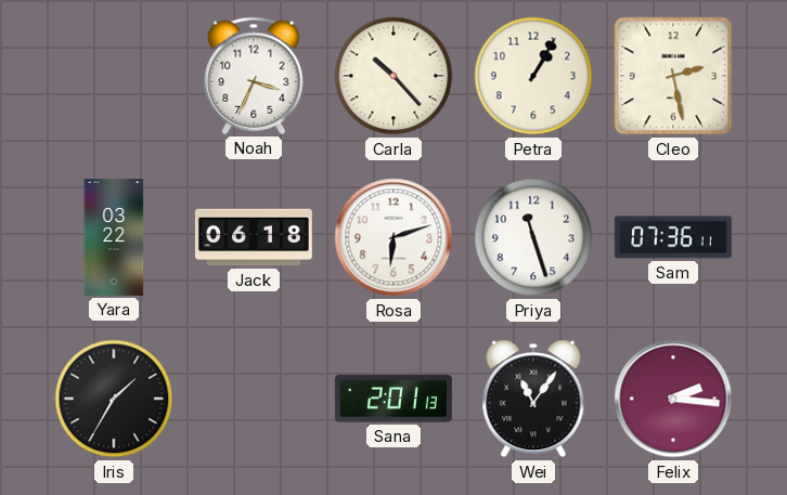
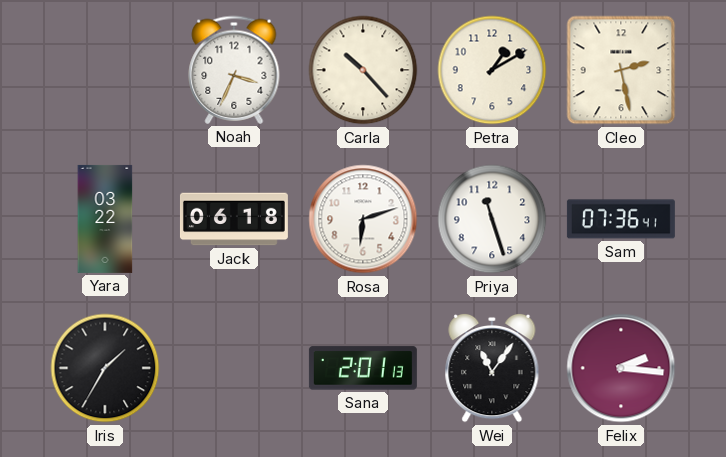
Petra: 1:05 -> 1:10
Sam: 07:36:11 -> 07:36:41
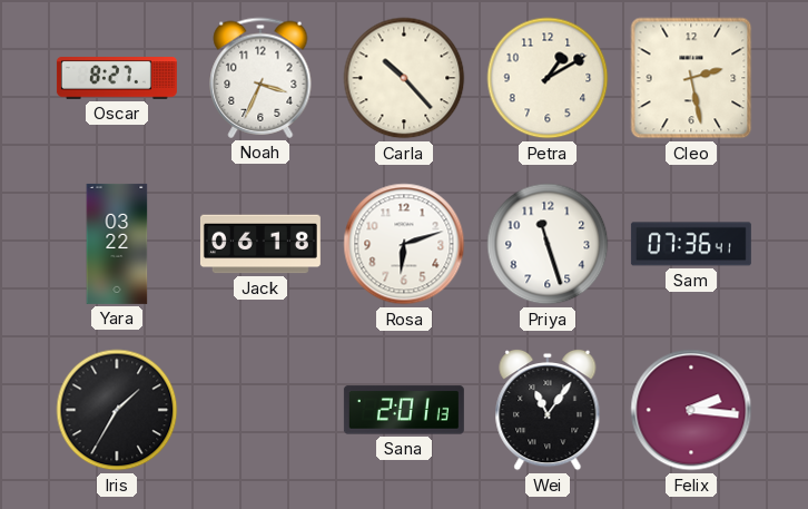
Oscar: none -> 8:27
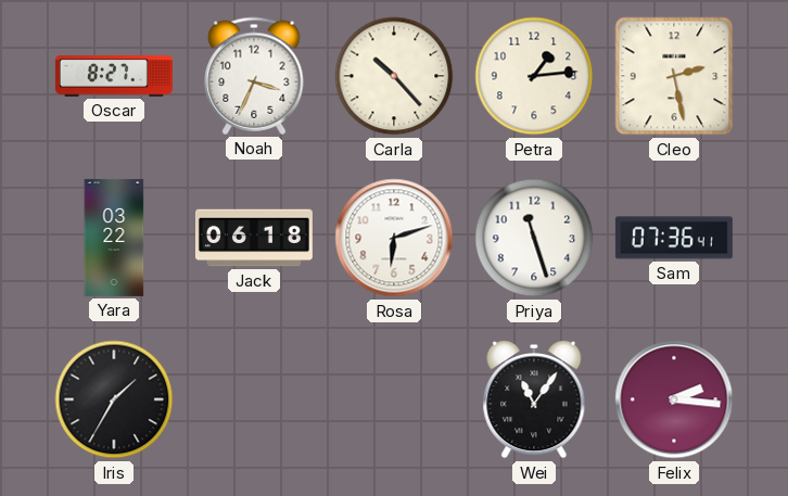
Petra: 1:10 -> 1:14
Sana: 2:01 -> none
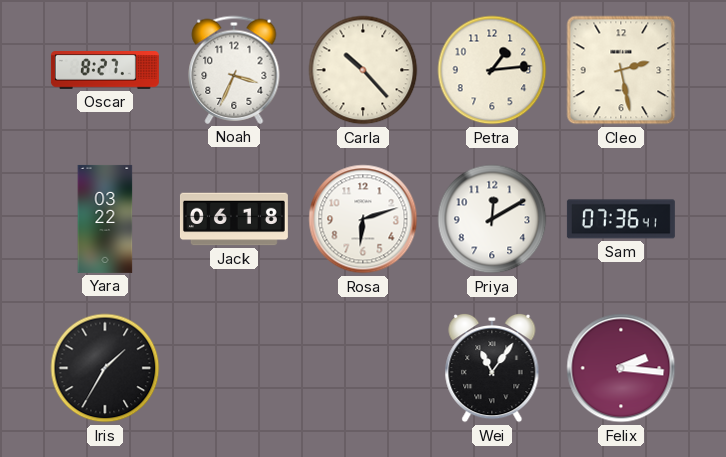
Priya: 11:27 -> 12:10
